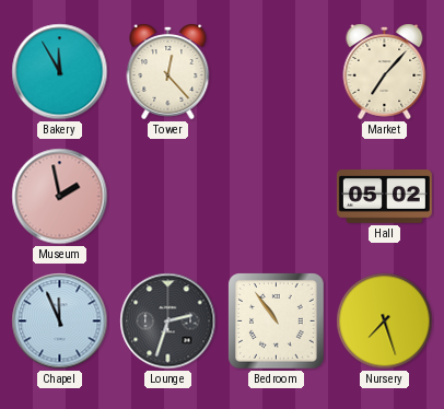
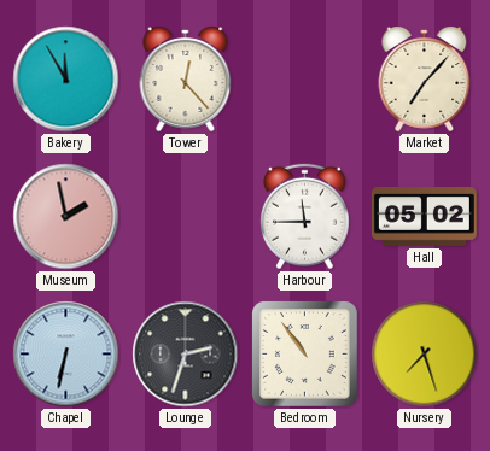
Harbour: none -> 11:45
Chapel: 11:56 -> 6:32
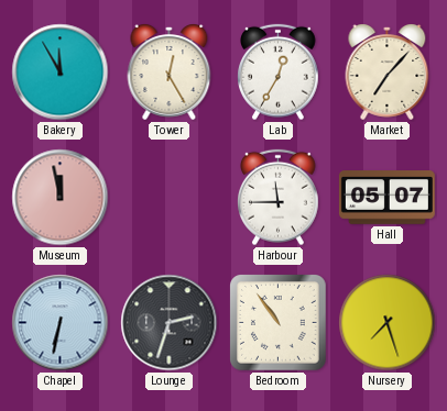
Tower: 12:23 -> 12:25
Lab: none -> 12:35
Museum: 1:58 -> 11:58
Hall: 05:02 -> 05:07
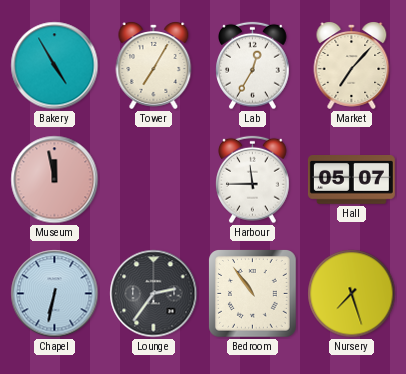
Bakery: 11:55 -> 4:55
Tower: 12:25 -> 7:05
Lounge: 2:33 -> 2:36
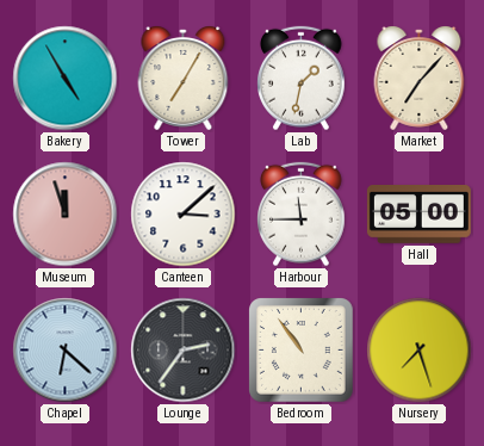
Lab: 12:35 -> 1:32
Museum: 11:58 -> 11:57
Canteen: none -> 3:08
Hall: 05:07 -> 05:00
Chapel: 6:32 -> 6:22
